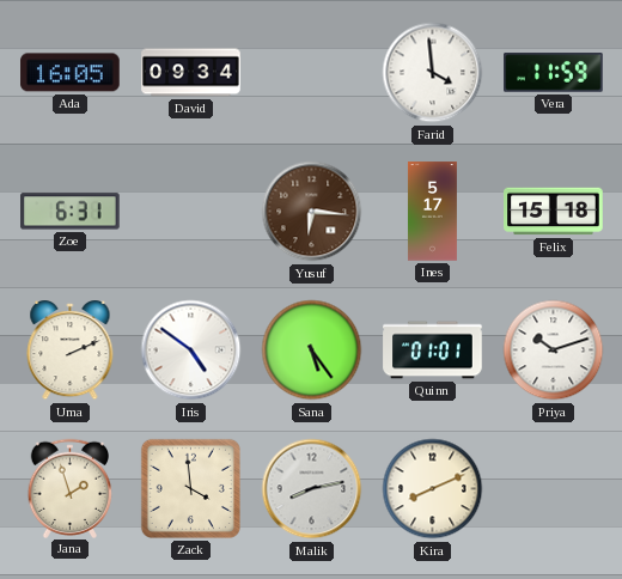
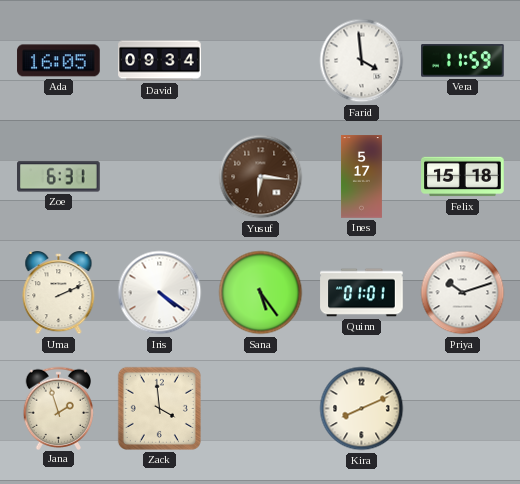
Iris: 4:51 -> 4:21
Malik: 8:13 -> none
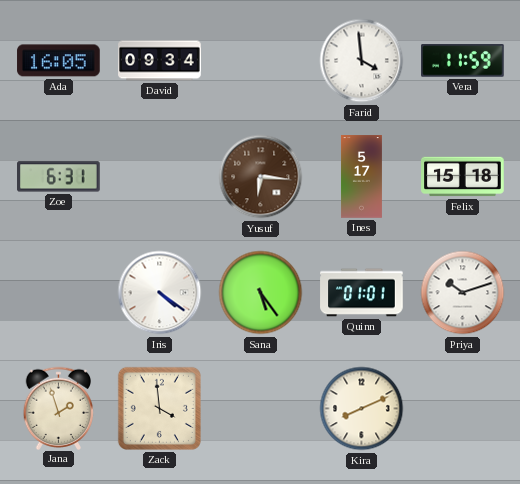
Uma: 2:11 -> none
